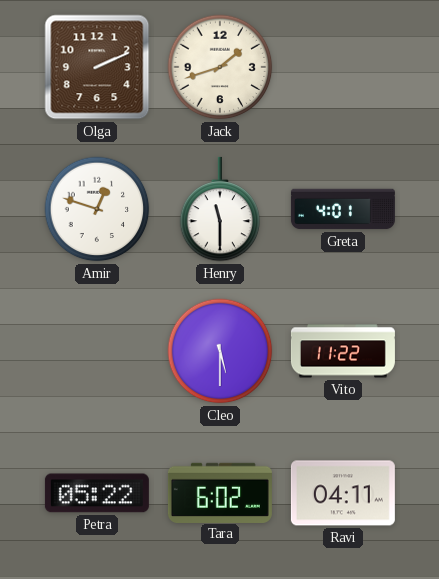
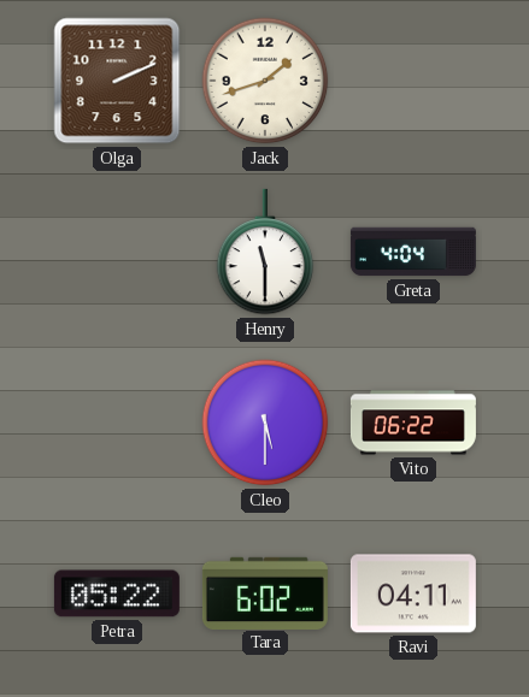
Amir: 12:48 -> none
Greta: 4:01 -> 4:04
Vito: 11:22 -> 06:22
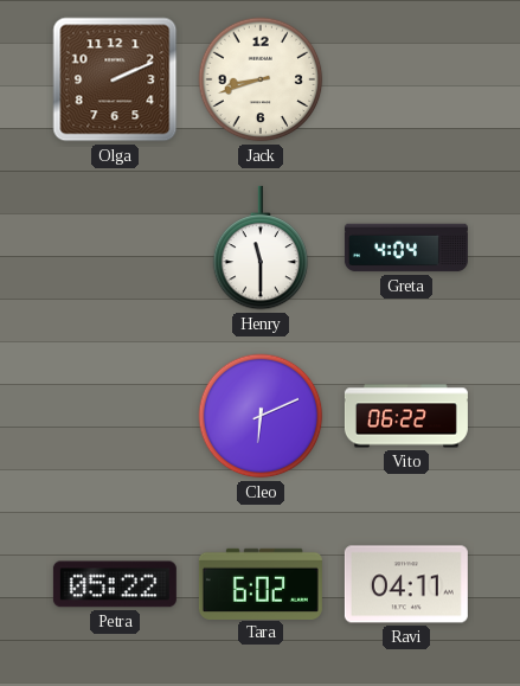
Jack: 1:42 -> 8:42
Cleo: 5:30 -> 6:11
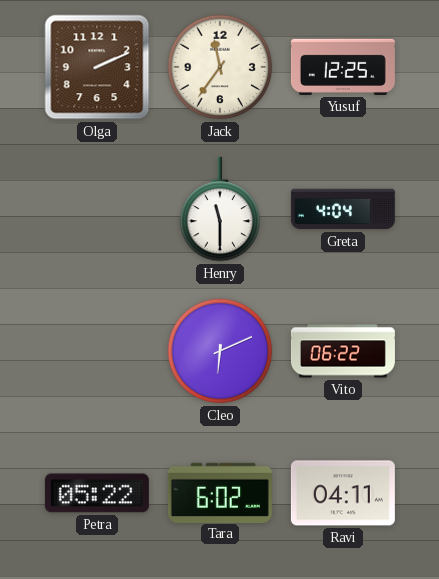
Jack: 8:42 -> 11:36
Yusuf: none -> 12:25
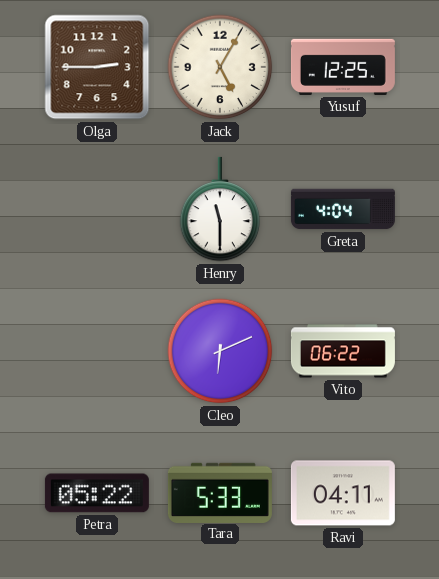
Olga: 2:11 -> 2:45
Jack: 11:36 -> 5:05
Tara: 6:02 -> 5:33
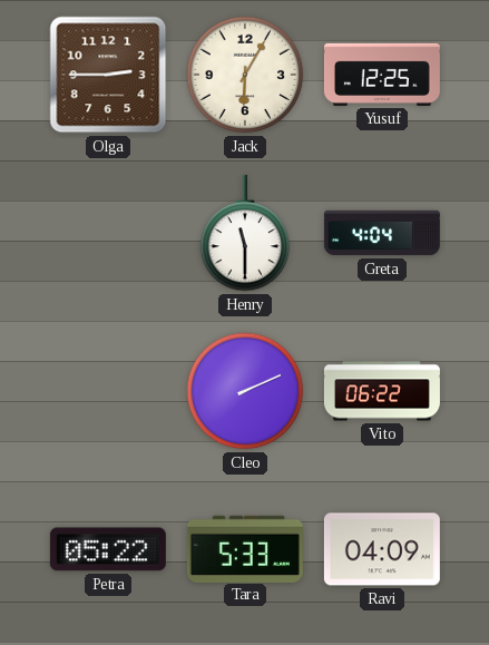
Jack: 5:05 -> 6:05
Cleo: 6:11 -> 2:11
Ravi: 04:11 -> 04:09
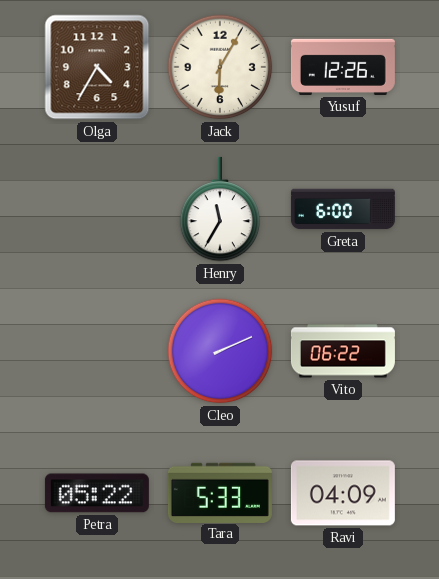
Olga: 2:45 -> 4:35
Yusuf: 12:25 -> 12:26
Henry: 11:30 -> 11:35
Greta: 4:04 -> 6:00
